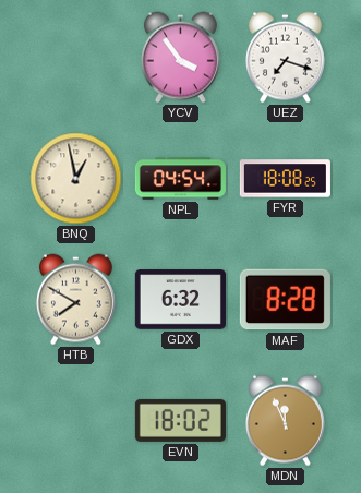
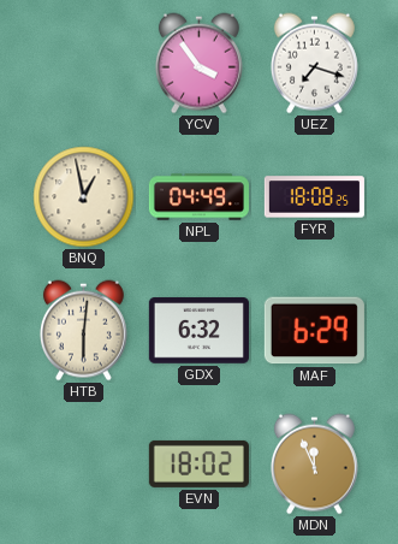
NPL: 04:54 -> 04:49
HTB: 7:50 -> 6:01
MAF: 8:28 -> 6:29
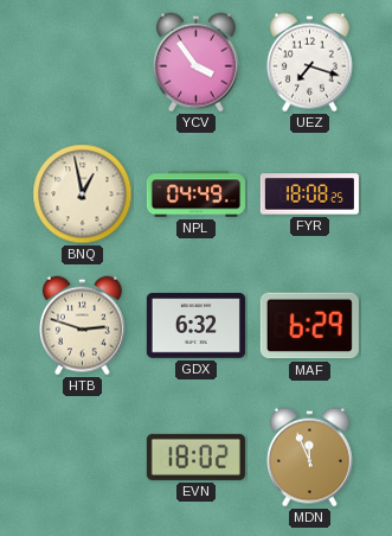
HTB: 6:01 -> 2:48
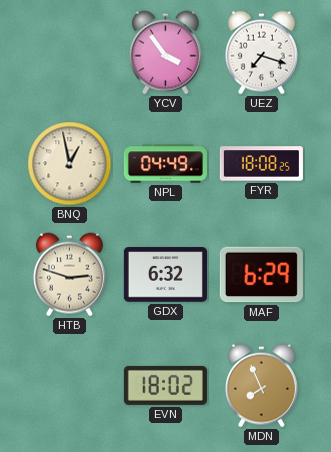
MDN: 11:56 -> 7:56
